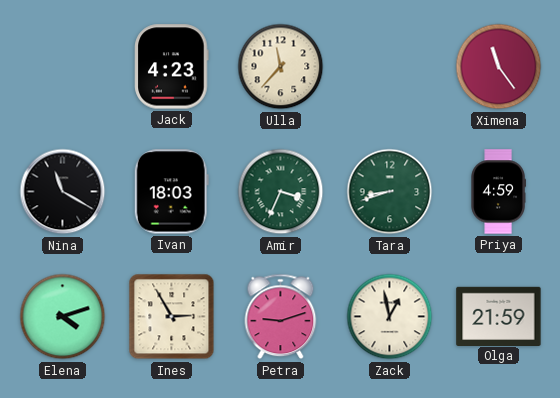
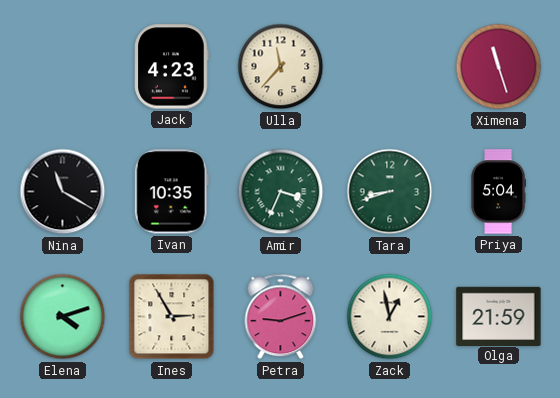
Ximena: 11:24 -> 11:27
Ivan: 18:03 -> 10:35
Priya: 4:59 -> 5:04
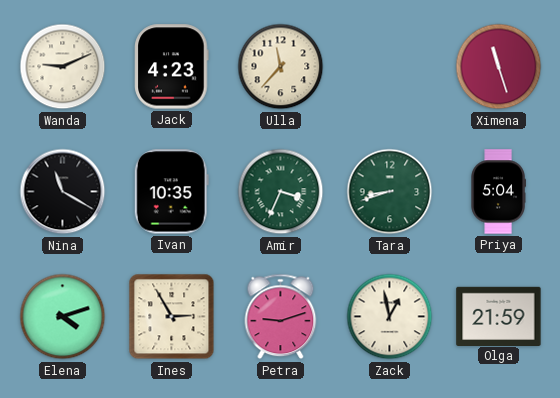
Wanda: none -> 9:11
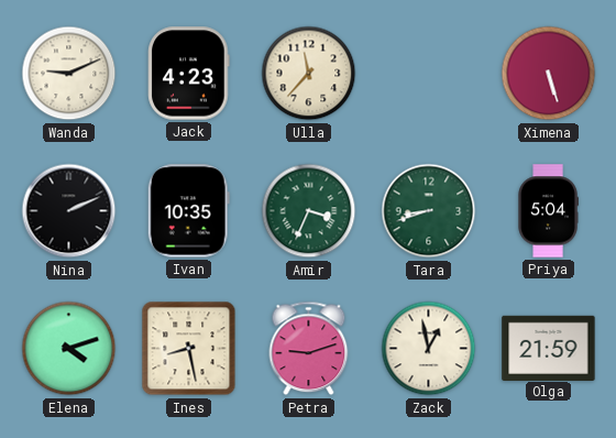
Ximena: 11:27 -> 5:27
Nina: 11:20 -> 2:11
Ines: 2:55 -> 8:28
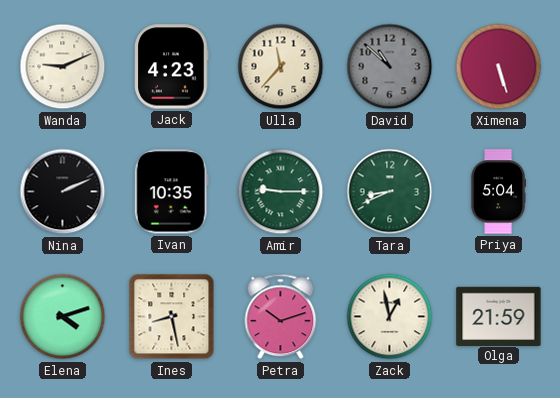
David: none -> 10:52
Amir: 3:34 -> 9:15
Tara: 8:42 -> 8:41
Petra: 9:12 -> 10:12
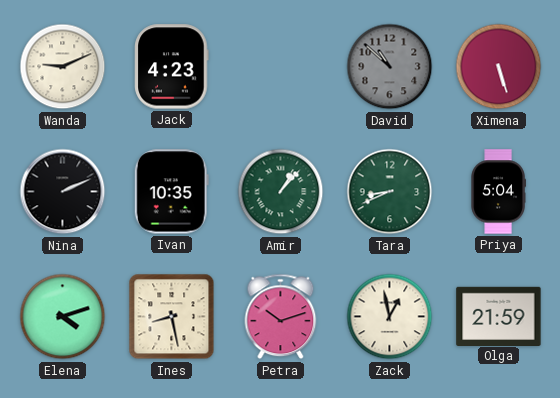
Ulla: 11:37 -> none
Amir: 9:15 -> 1:07
